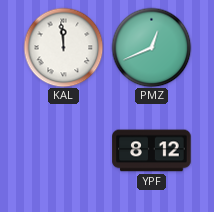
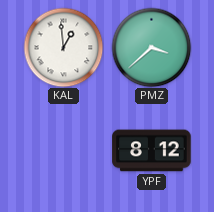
KAL: 11:59 -> 12:59
PMZ: 12:41 -> 3:38
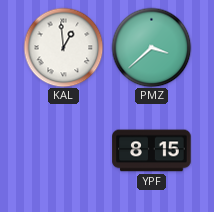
YPF: 8:12 -> 8:15
